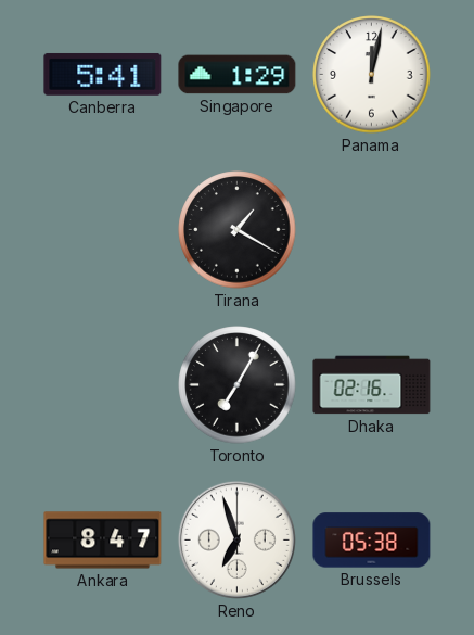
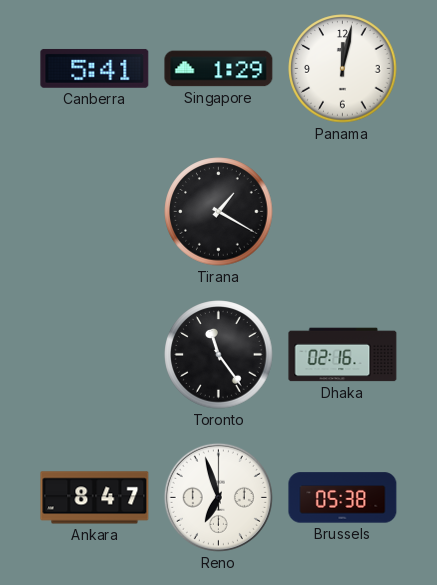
Toronto: 7:05 -> 11:24
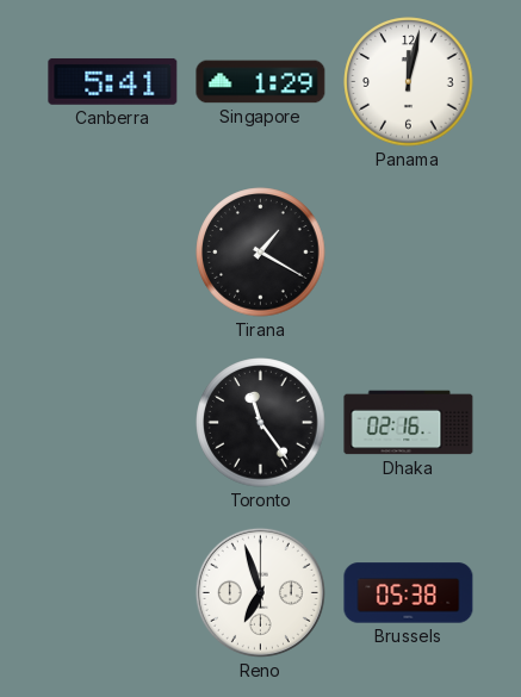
Ankara: 8:47 -> none
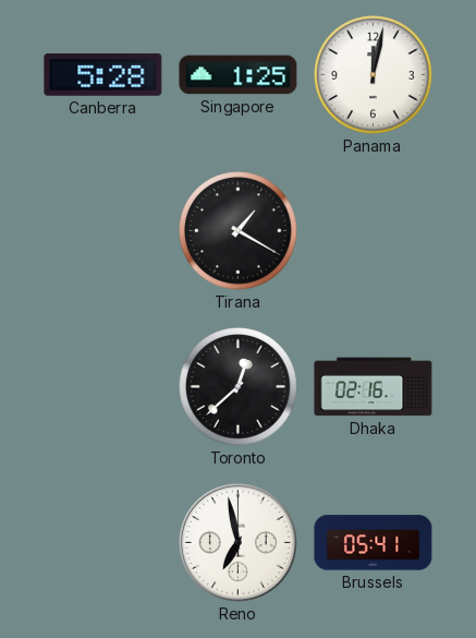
Canberra: 5:41 -> 5:28
Singapore: 1:29 -> 1:25
Toronto: 11:24 -> 12:38
Reno: 6:57 -> 6:58
Brussels: 05:38 -> 05:41
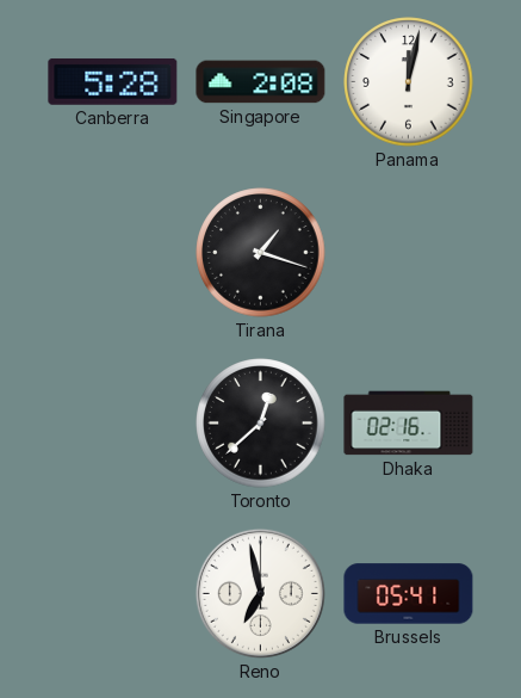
Singapore: 1:25 -> 2:08
Tirana: 1:20 -> 1:18
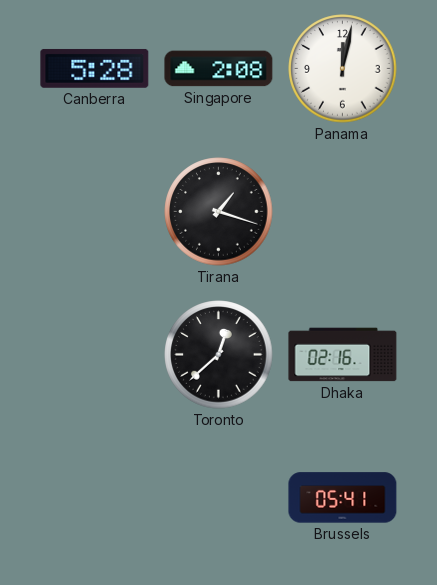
Reno: 6:58 -> none
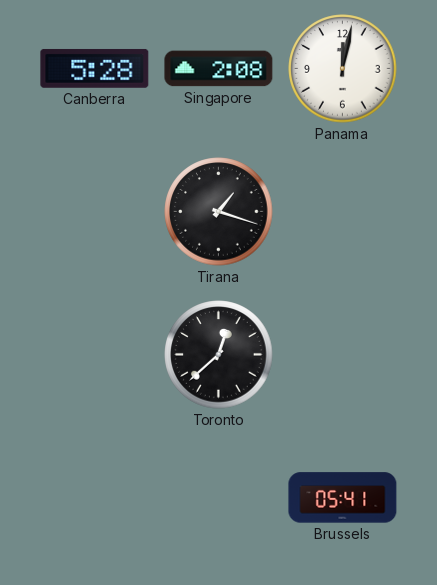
Dhaka: 02:16 -> none
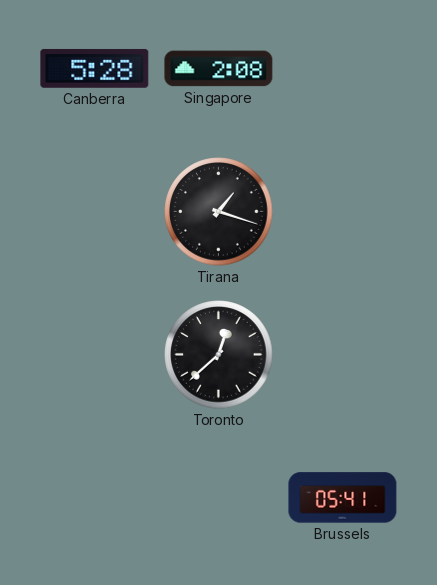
Panama: 12:02 -> none
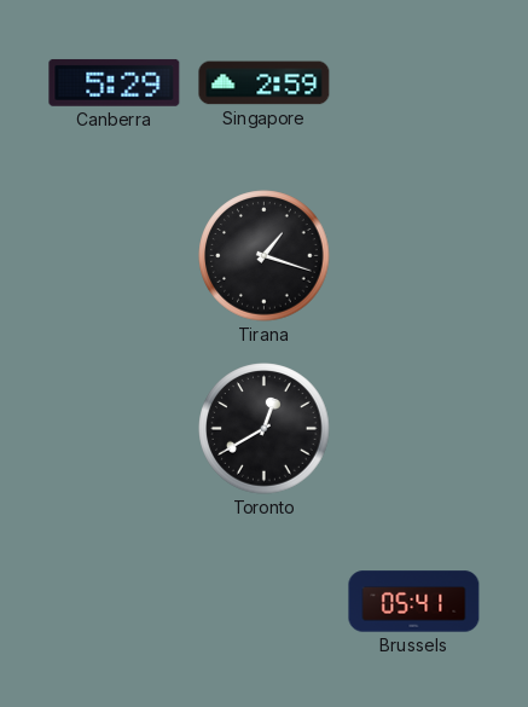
Canberra: 5:28 -> 5:29
Singapore: 2:08 -> 2:59
Toronto: 12:38 -> 12:40
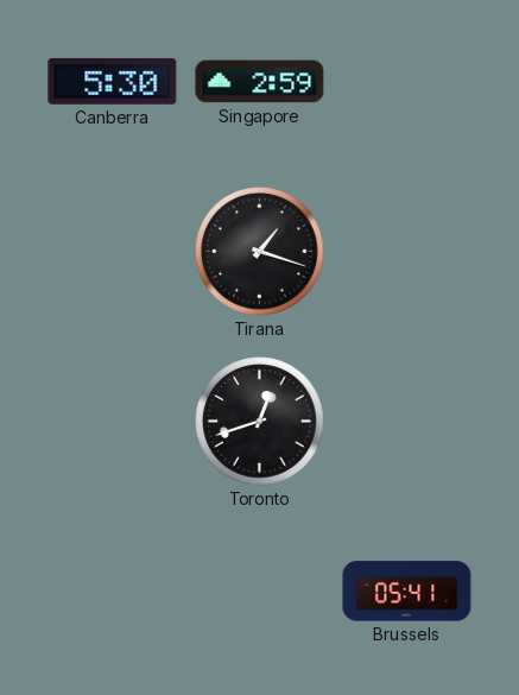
Canberra: 5:29 -> 5:30
Toronto: 12:40 -> 12:42
